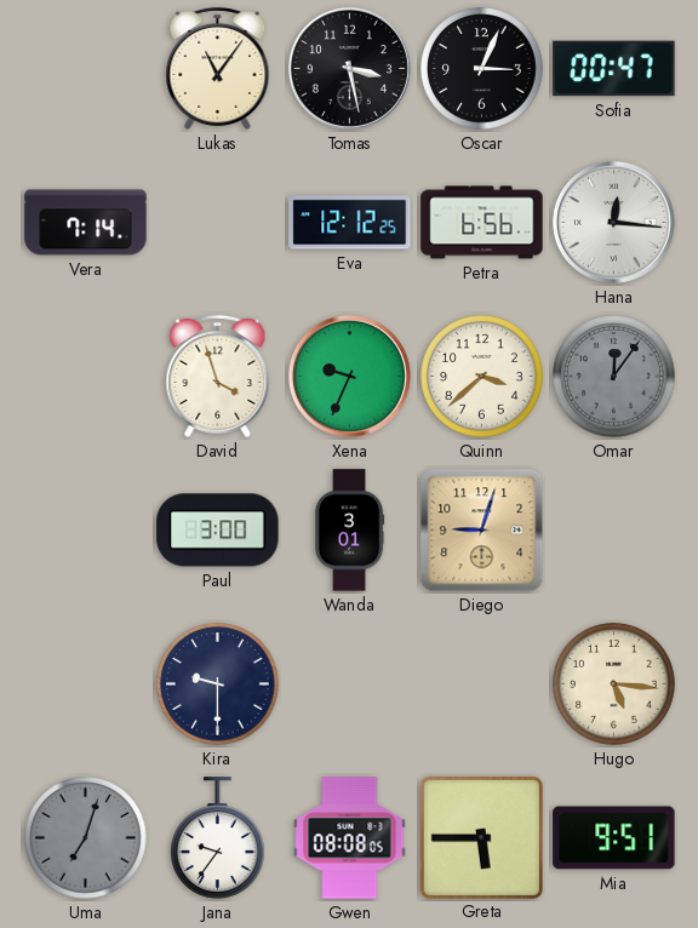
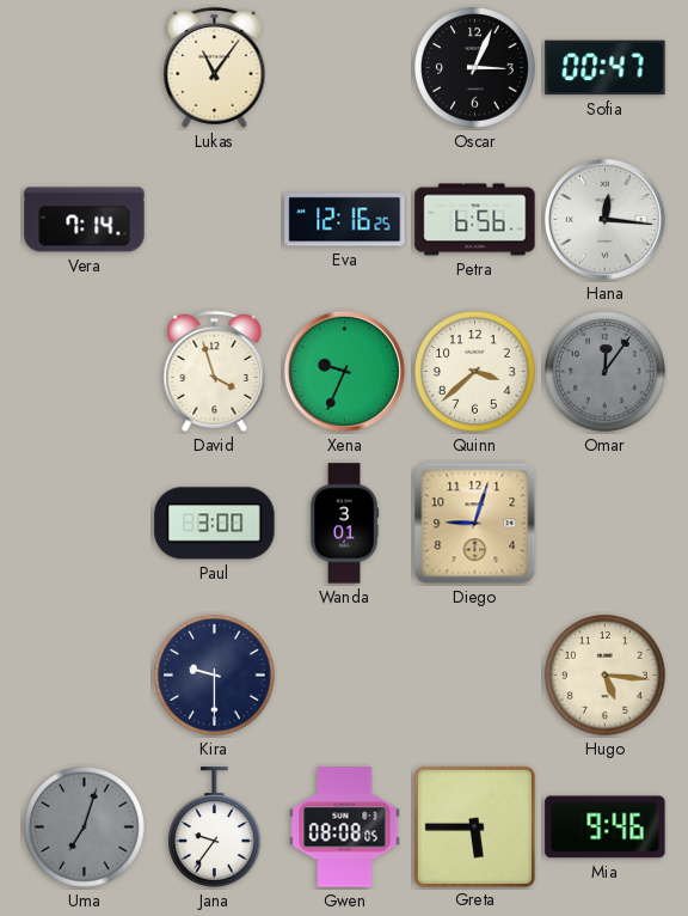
Tomas: 3:28 -> none
Eva: 12:12 -> 12:16
Mia: 9:51 -> 9:46
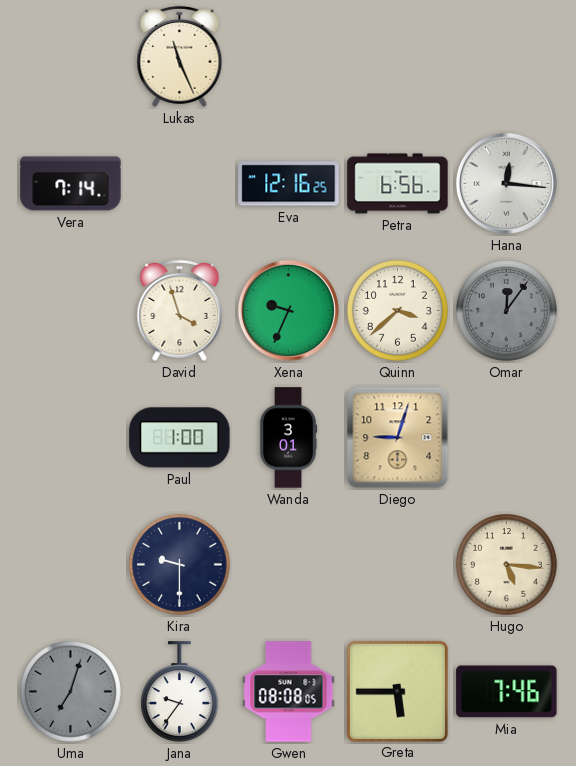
Lukas: 11:06 -> 11:26
Oscar: 3:04 -> none
Sofia: 00:47 -> none
Paul: 3:00 -> 1:00
Mia: 9:46 -> 7:46
